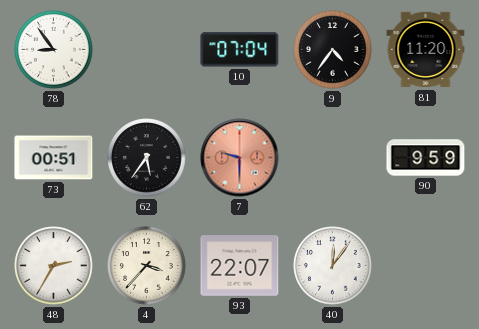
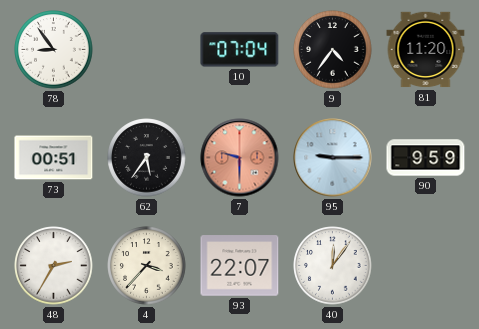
95: none -> 9:15
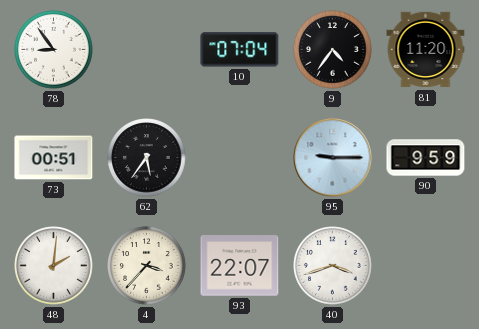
7: 9:30 -> none
48: 2:35 -> 2:01
40: 12:06 -> 3:42
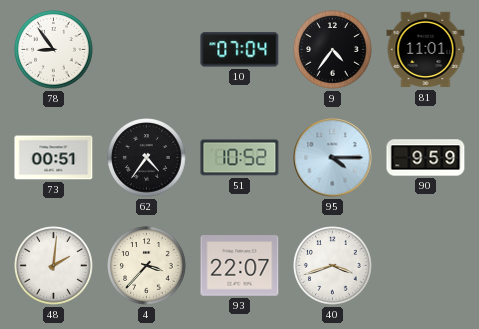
81: 11:20 -> 11:01
62: 5:36 -> 4:36
51: none -> 10:52
95: 9:15 -> 4:15
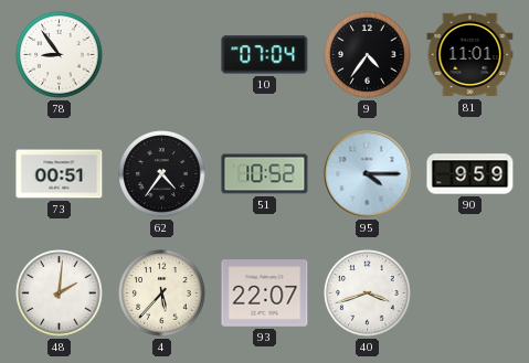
4: 3:37 -> 5:37
